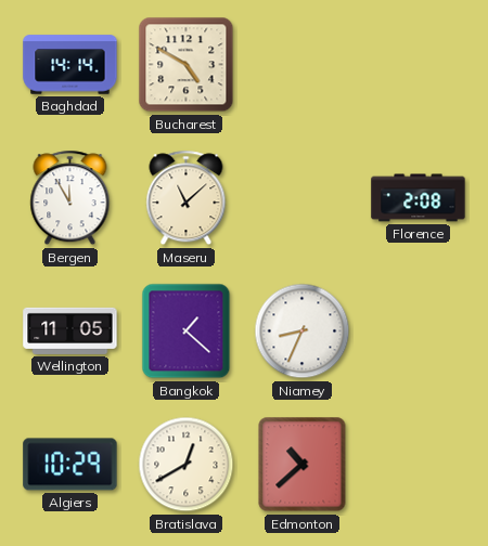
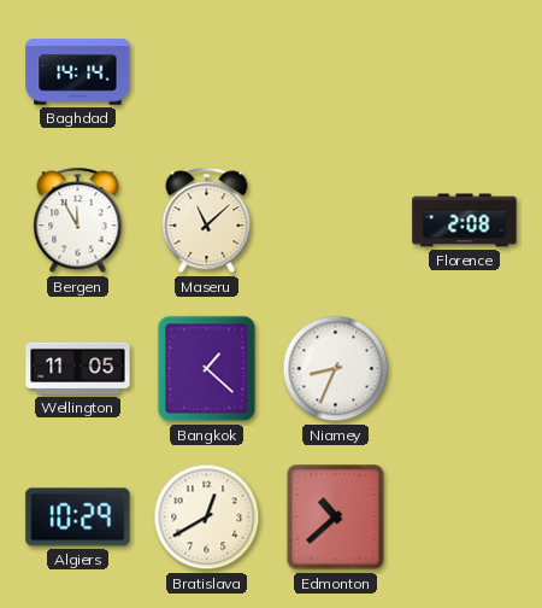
Bucharest: 4:50 -> none
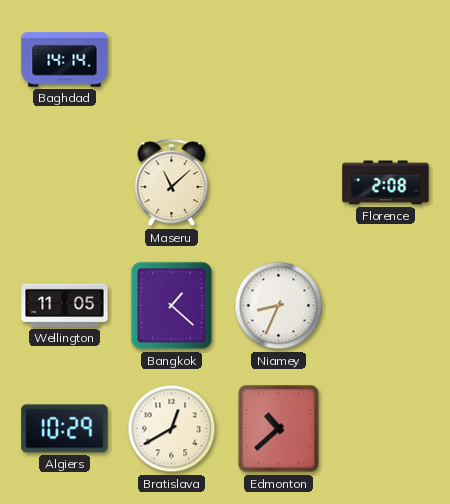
Bergen: 11:55 -> none
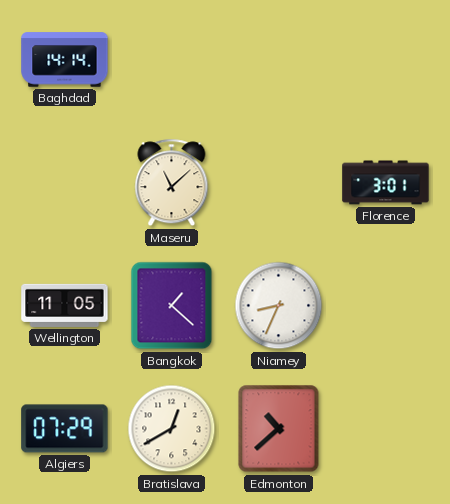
Florence: 2:08 -> 3:01
Algiers: 10:29 -> 07:29
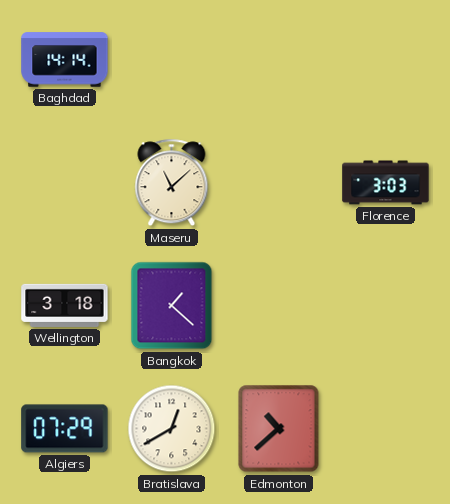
Florence: 3:01 -> 3:03
Wellington: 11:05 -> 3:18
Niamey: 8:34 -> none
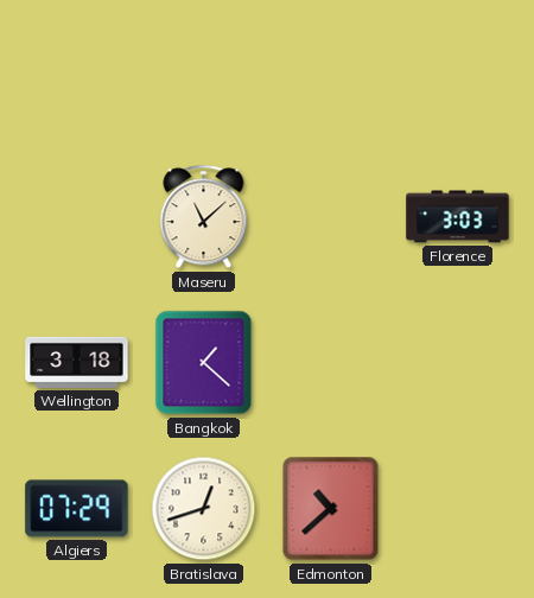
Baghdad: 14:14 -> none
Bratislava: 12:40 -> 12:42
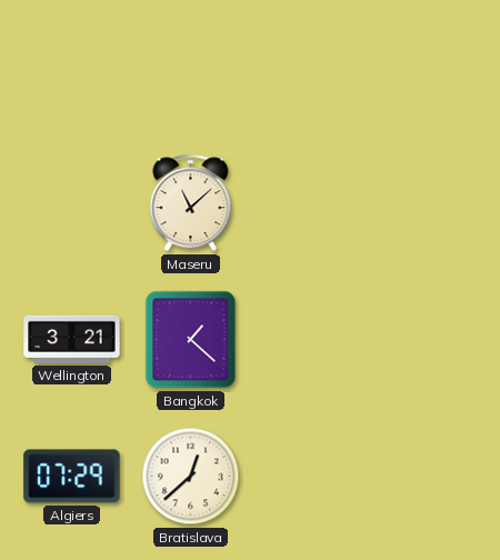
Florence: 3:03 -> none
Wellington: 3:18 -> 3:21
Bratislava: 12:42 -> 12:38
Edmonton: 10:38 -> none
